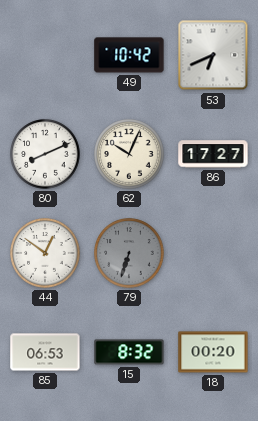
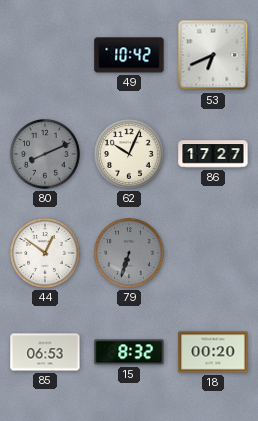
80 dial: white -> grey
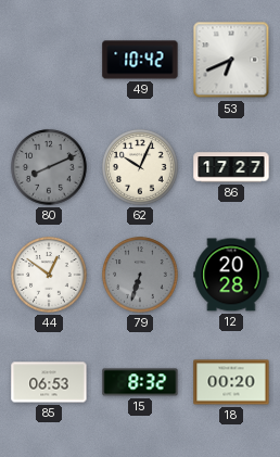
12: none -> 20:28
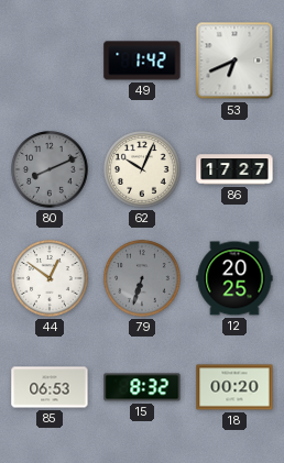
49: 10:42 -> 1:42
12: 20:28 -> 20:25
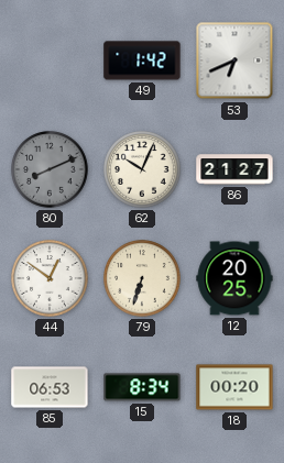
86: 17:27 -> 21:27
79 dial: grey -> cream
15: 8:32 -> 8:34
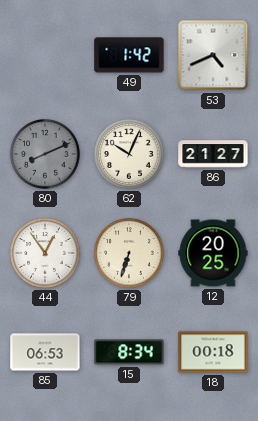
53: 6:41 -> 4:41
44: 12:51 -> 12:54
18: 00:20 -> 00:18
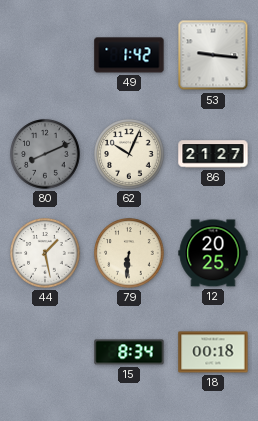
53: 4:41 -> 9:16
44: 12:54 -> 1:28
79: 6:33 -> 6:31
85: 06:53 -> none
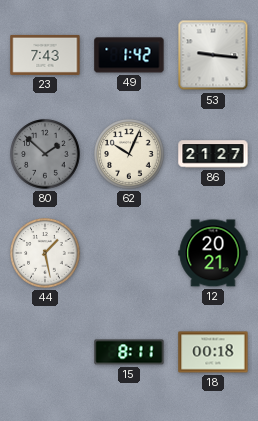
23: none -> 7:43
80: 8:11 -> 1:52
79: 6:31 -> none
12: 20:25 -> 20:21
15: 8:34 -> 8:11
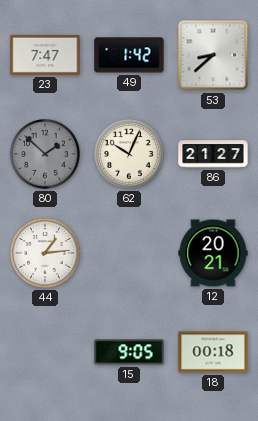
23: 7:43 -> 7:47
53: 9:16 -> 8:38
44: 1:28 -> 1:14
15: 8:11 -> 9:05
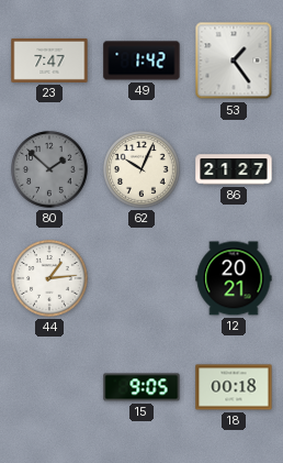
53: 8:38 -> 1:24
